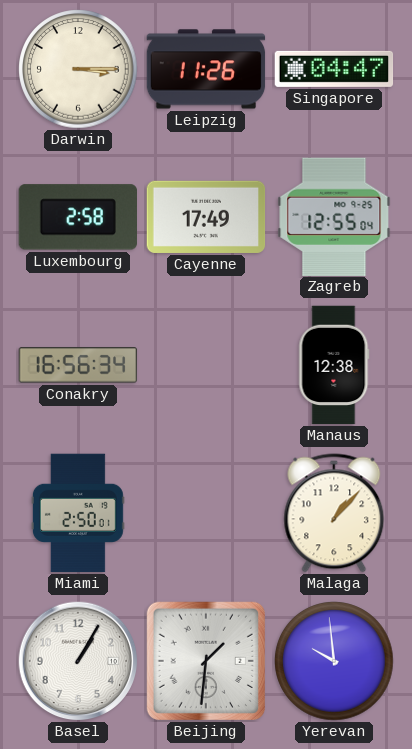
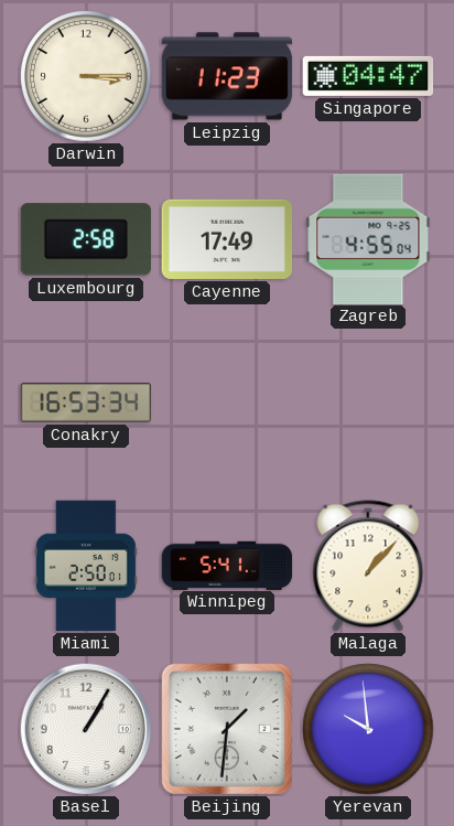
Leipzig: 11:26 -> 11:23
Zagreb: 12:55 -> 4:55
Conakry: 16:56 -> 16:53
Manaus: 12:38 -> none
Winnipeg: none -> 5:41
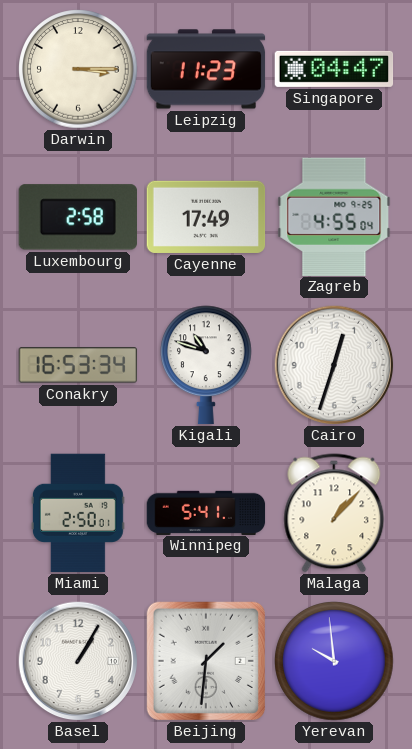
Kigali: none -> 10:48
Cairo: none -> 12:33
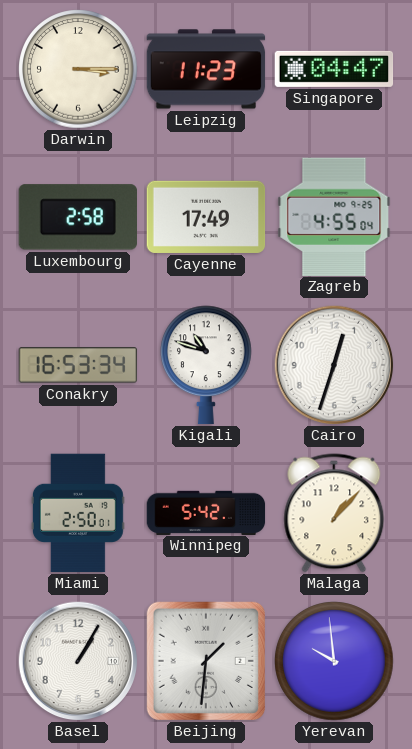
Winnipeg: 5:41 -> 5:42
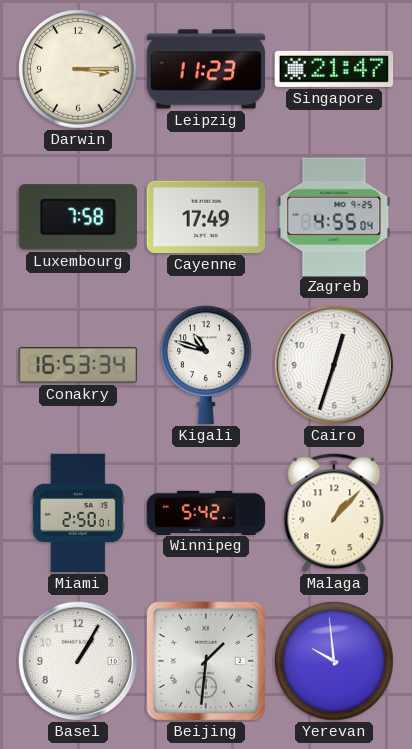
Singapore: 04:47 -> 21:47
Luxembourg: 2:58 -> 7:58
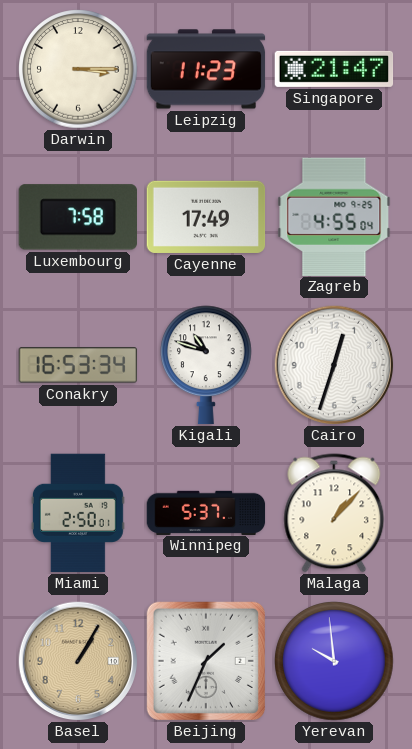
Winnipeg: 5:42 -> 5:37
Basel dial: white -> champagne
Beijing: 1:31 -> 1:34
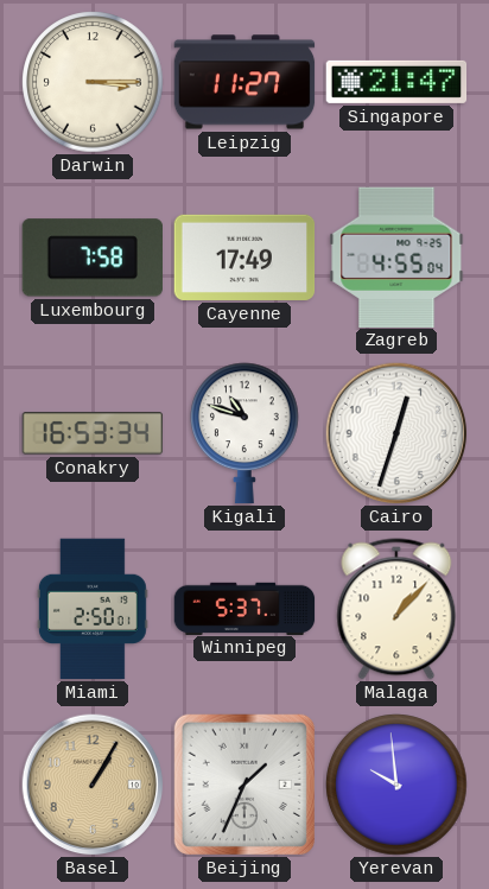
Leipzig: 11:23 -> 11:27
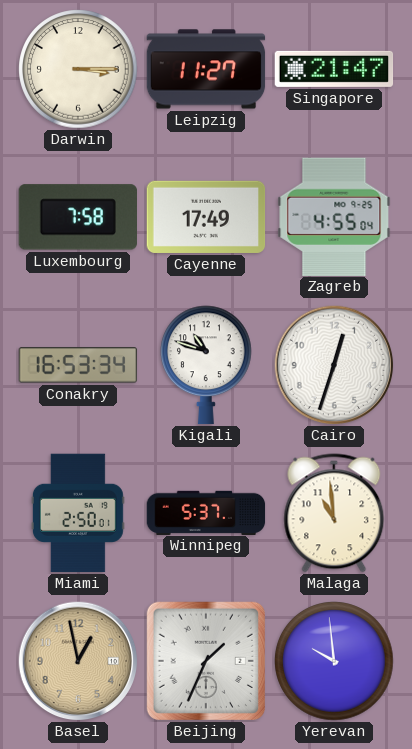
Malaga: 1:07 -> 10:59
Basel: 1:05 -> 12:58
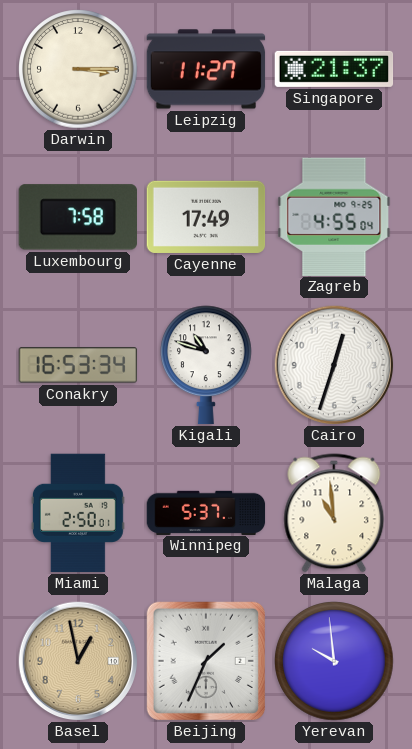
Singapore: 21:47 -> 21:37
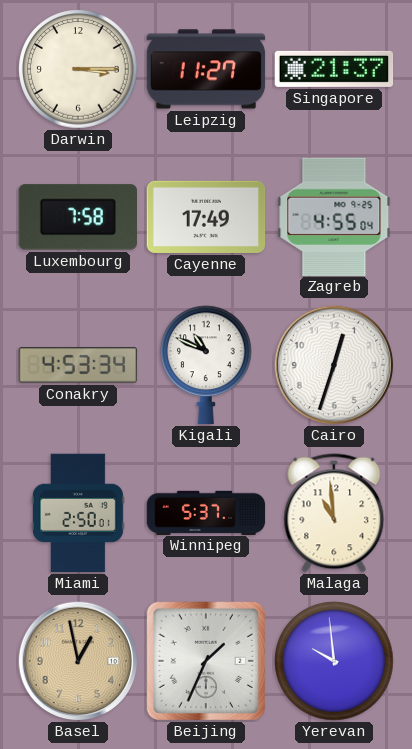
Conakry: 16:53 -> 4:53
Kigali: 10:48 -> 10:49
